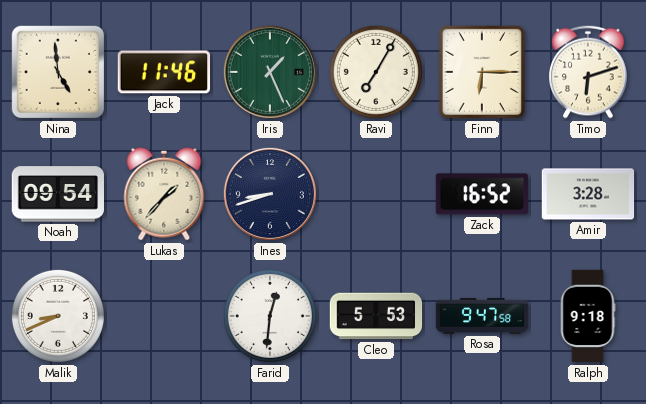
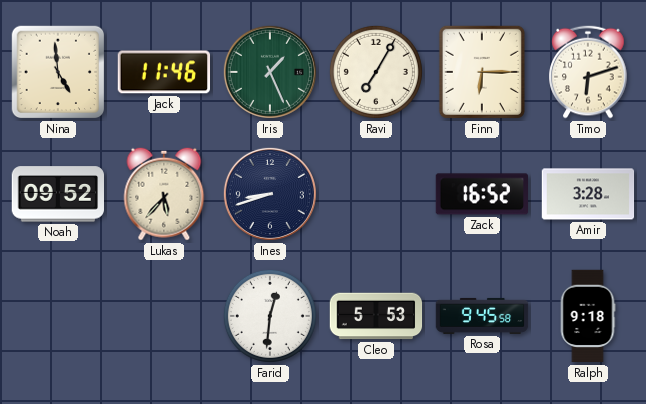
Noah: 09:54 -> 09:52
Lukas: 1:37 -> 5:37
Malik: 8:41 -> none
Rosa: 9:47 -> 9:45
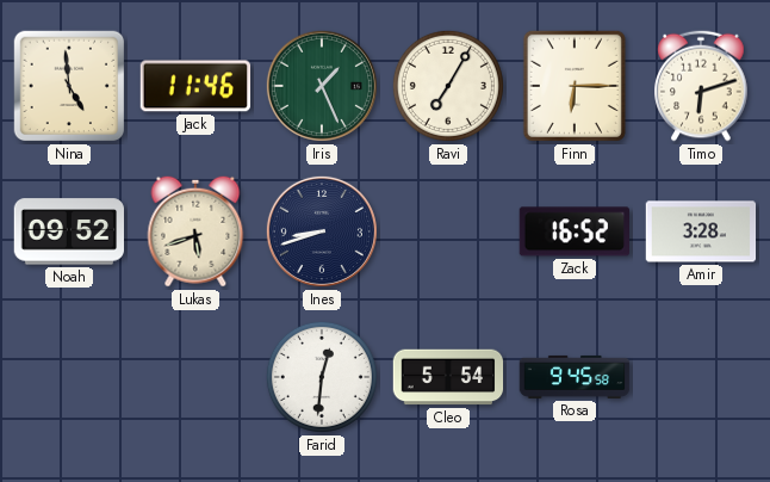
Lukas: 5:37 -> 5:42
Cleo: 5:53 -> 5:54
Ralph: 9:18 -> none
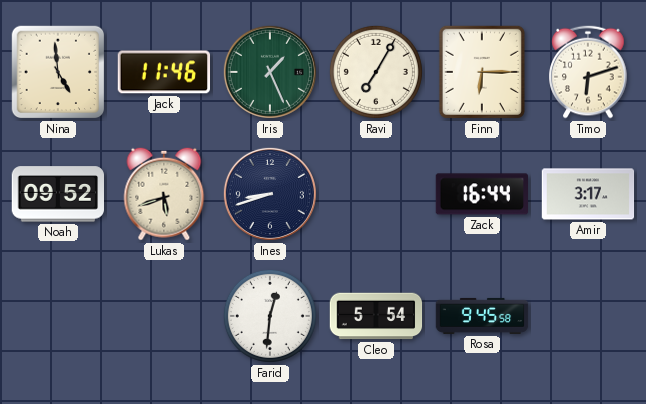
Zack: 16:52 -> 16:44
Amir: 3:28 -> 3:17
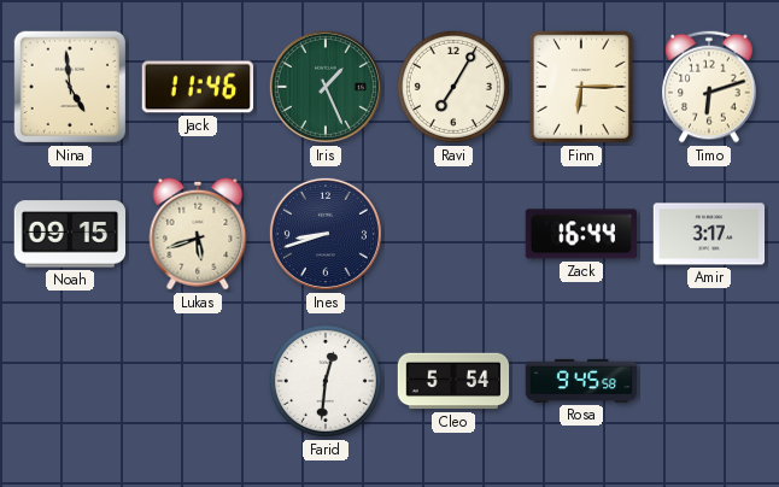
Noah: 09:52 -> 09:15
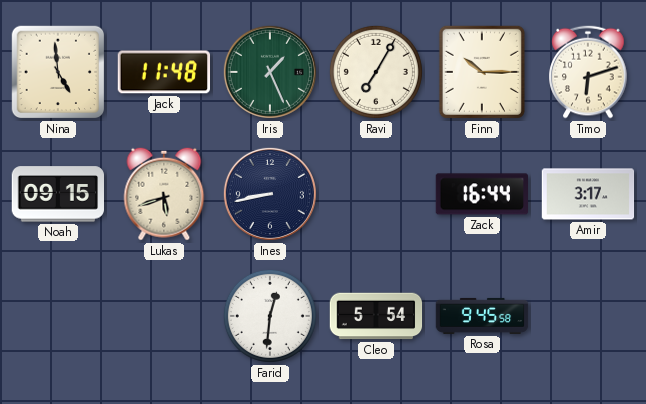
Jack: 11:46 -> 11:48
Finn: 6:15 -> 10:15
Ines: 8:42 -> 8:43
